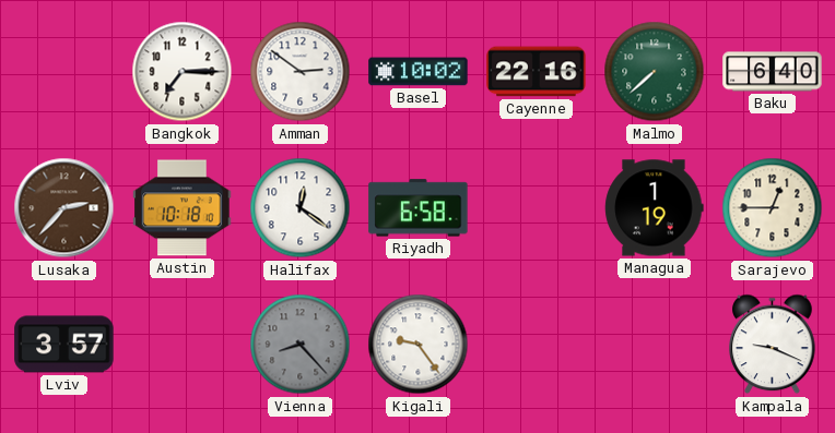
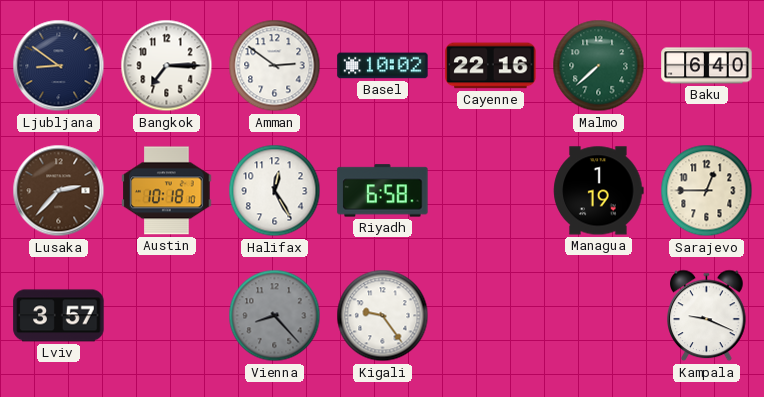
Ljubljana: none -> 8:51
Halifax: 12:21 -> 12:25
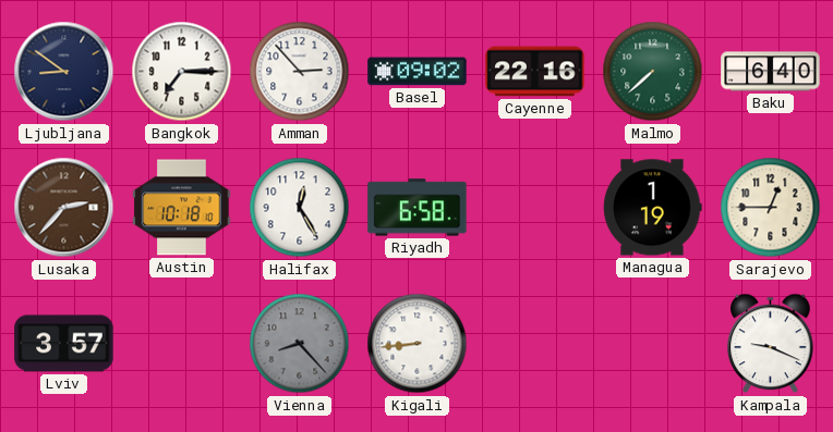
Amman: 2:51 -> 2:53
Basel: 10:02 -> 09:02
Kigali: 9:24 -> 8:44
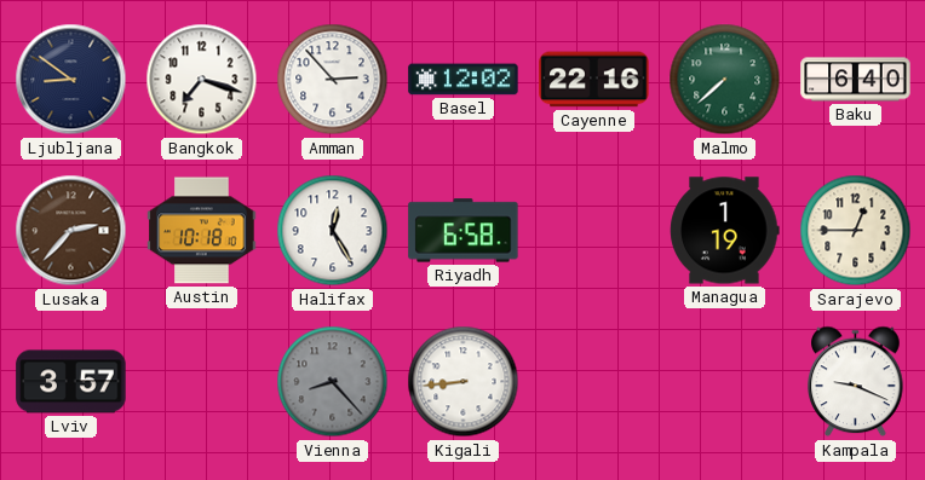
Bangkok: 7:15 -> 7:18
Basel: 09:02 -> 12:02
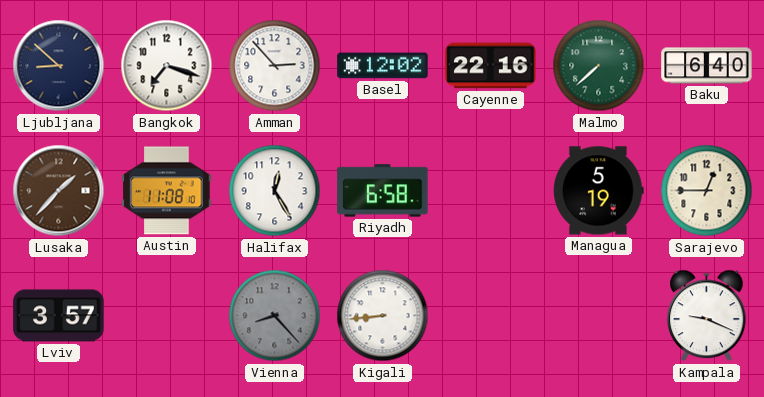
Ljubljana: 8:51 -> 8:52
Lusaka: 2:37 -> 1:37
Austin: 10:18 -> 11:08
Managua: 1:19 -> 5:19
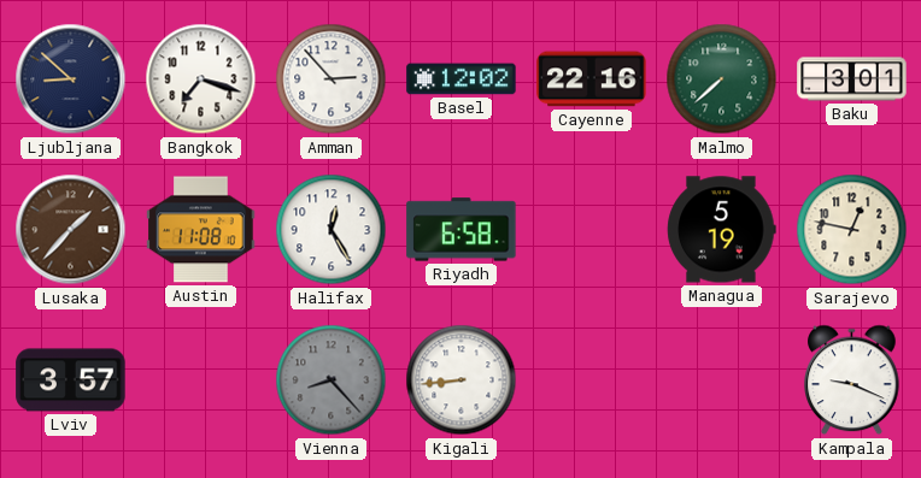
Baku: 6:40 -> 3:01
Sarajevo: 12:45 -> 12:47
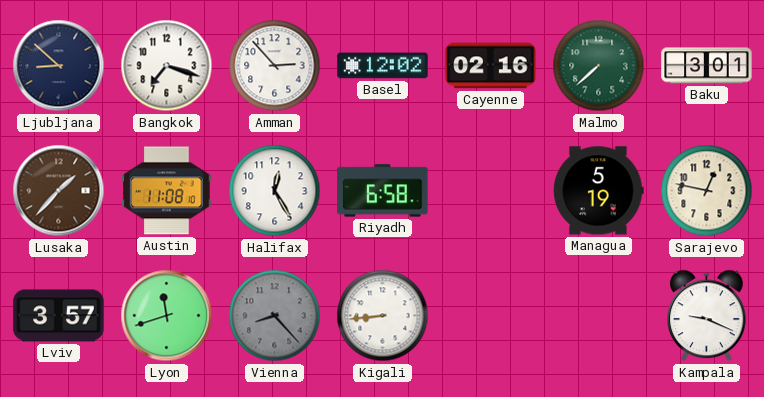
Cayenne: 22:16 -> 02:16
Lyon: none -> 11:42
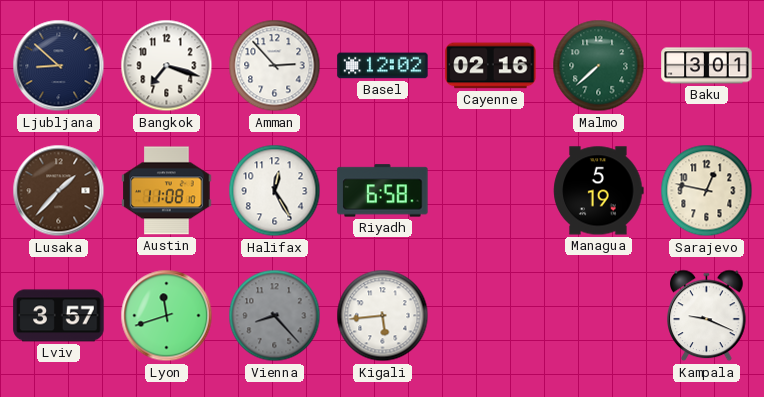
Kigali: 8:44 -> 5:44
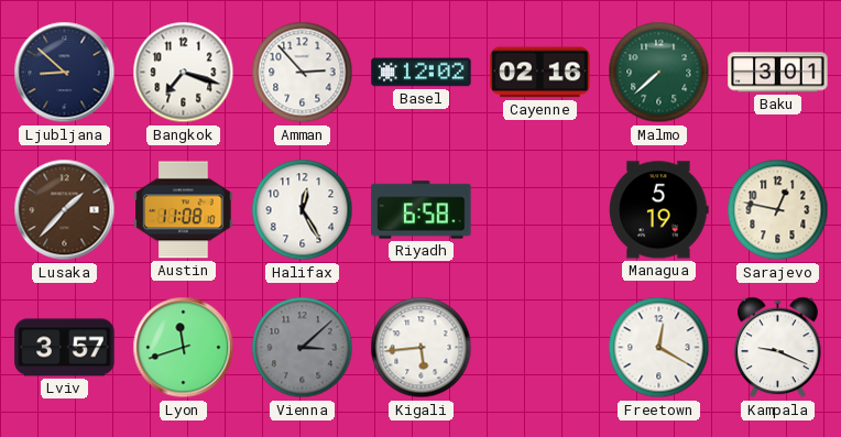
Vienna: 8:23 -> 3:08
Freetown: none -> 12:20
